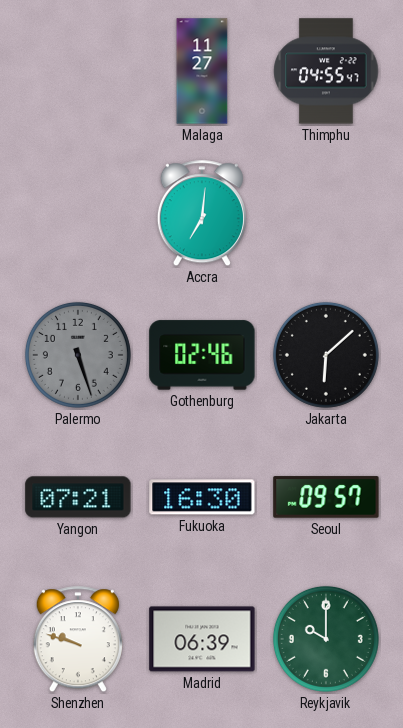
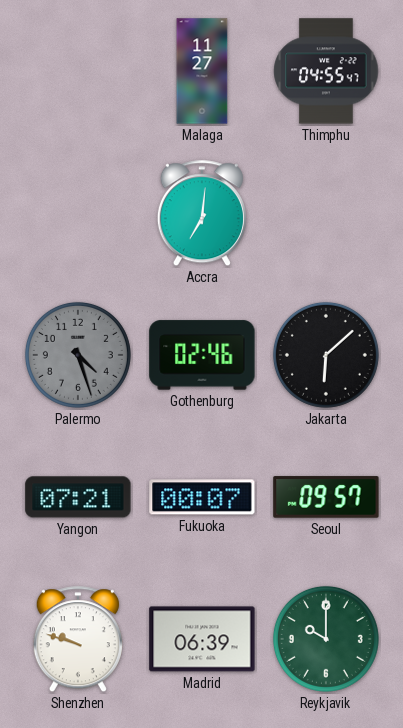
Palermo: 5:27 -> 4:27
Fukuoka: 16:30 -> 00:07
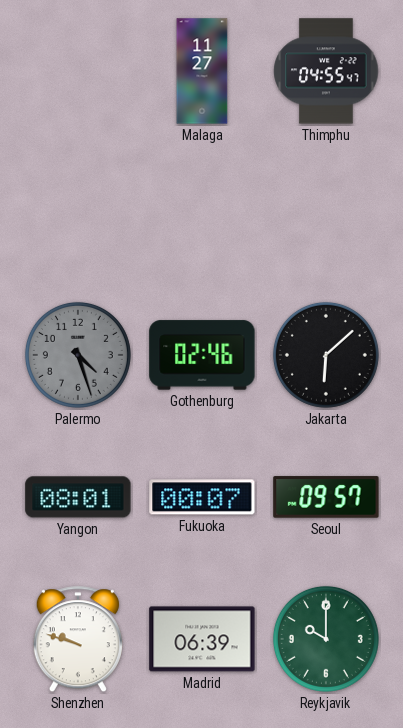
Accra: 7:01 -> none
Yangon: 07:21 -> 08:01
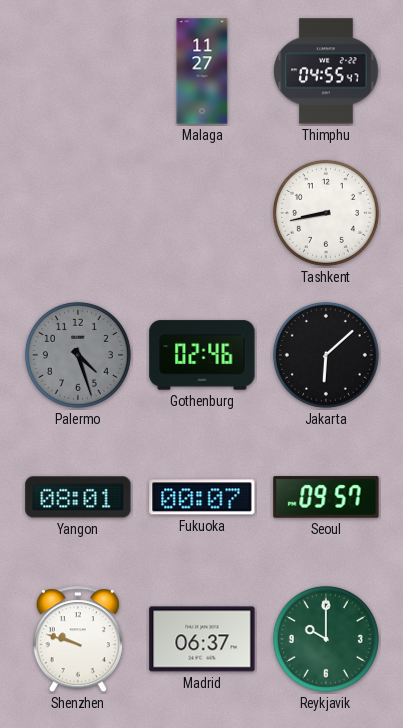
Tashkent: none -> 8:43
Madrid: 06:39 -> 06:37
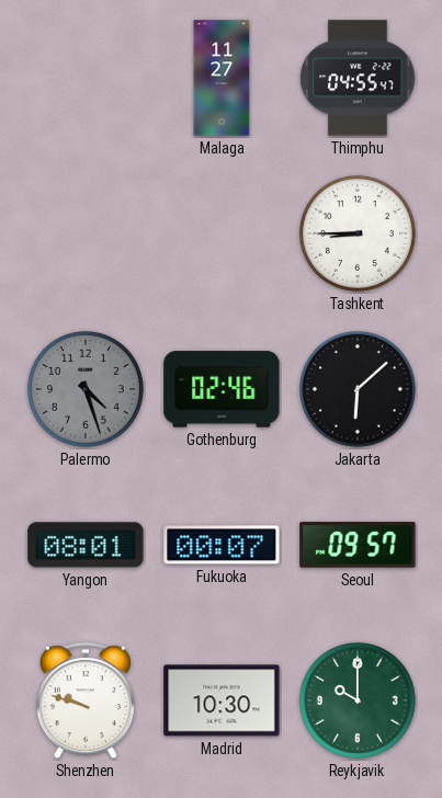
Tashkent: 8:43 -> 8:45
Madrid: 06:37 -> 10:30
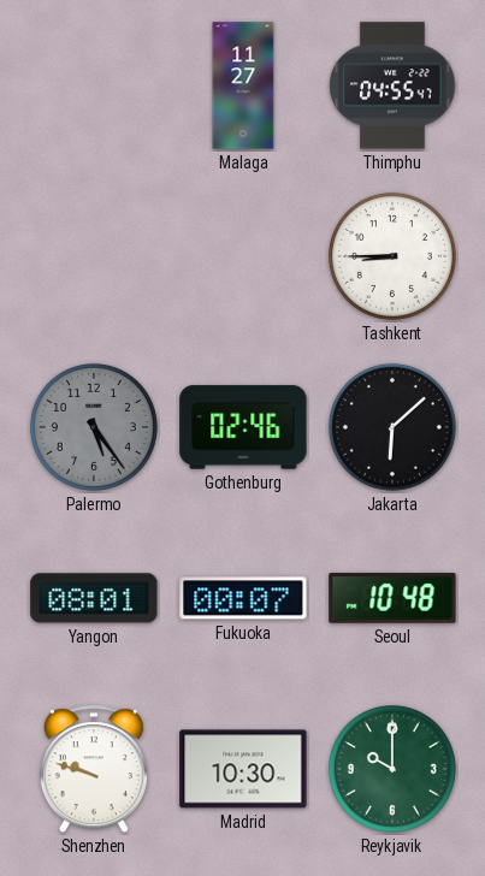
Palermo: 4:27 -> 5:24
Seoul: 09:57 -> 10:48
